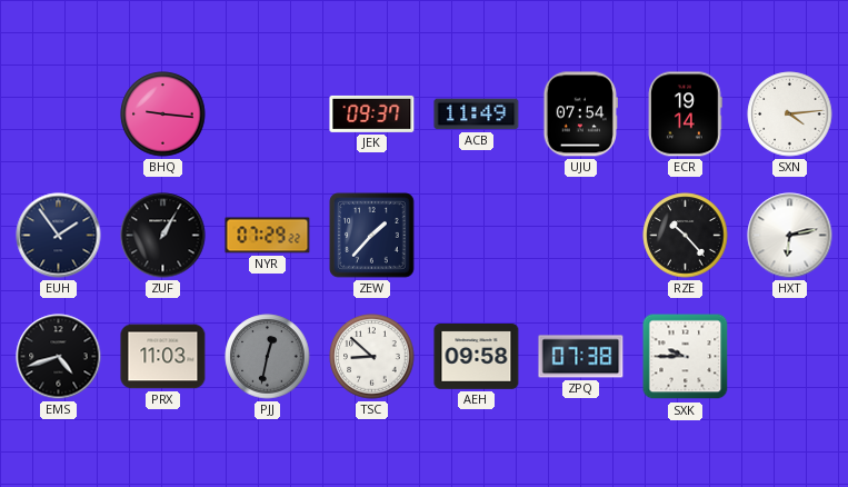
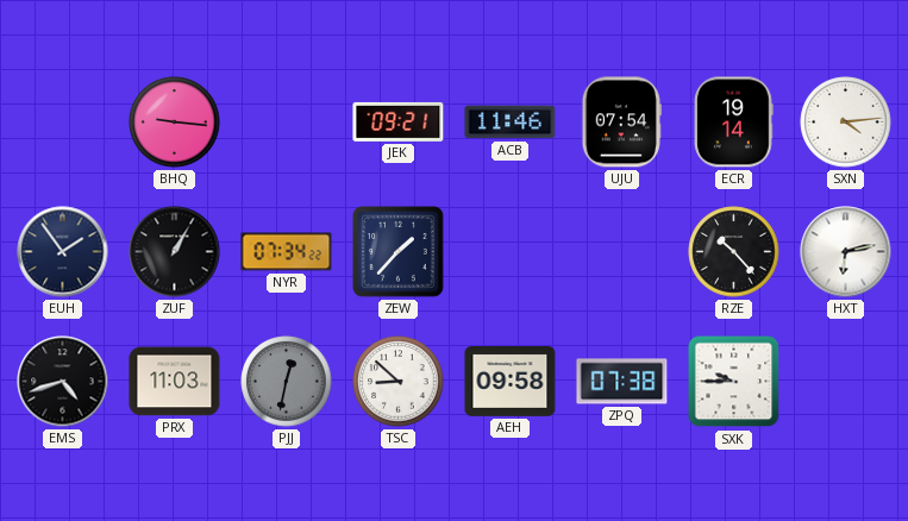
JEK: 09:37 -> 09:21
ACB: 11:49 -> 11:46
NYR: 07:29 -> 07:34
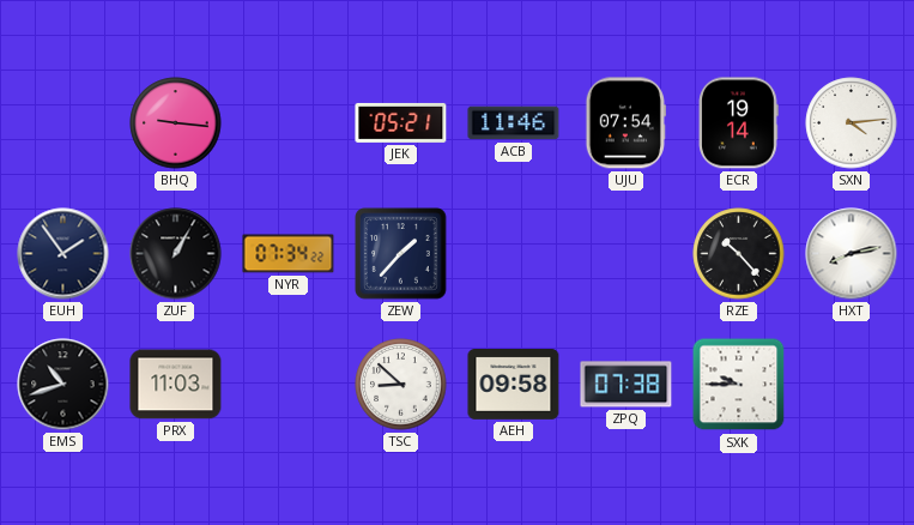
JEK: 09:21 -> 05:21
HXT: 6:13 -> 8:13
EMS: 4:42 -> 10:42
PJJ: 12:32 -> none
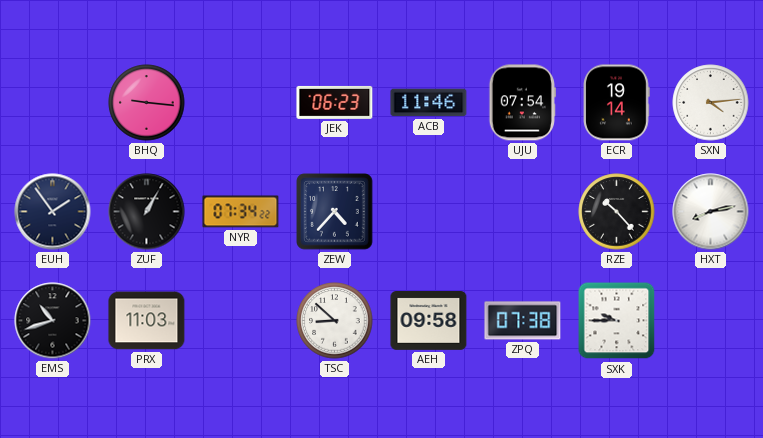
JEK: 05:21 -> 06:23
ZEW: 1:37 -> 4:37
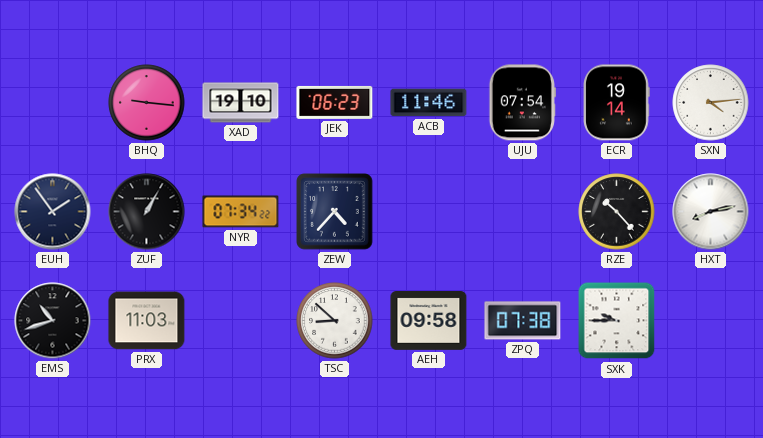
XAD: none -> 19:10
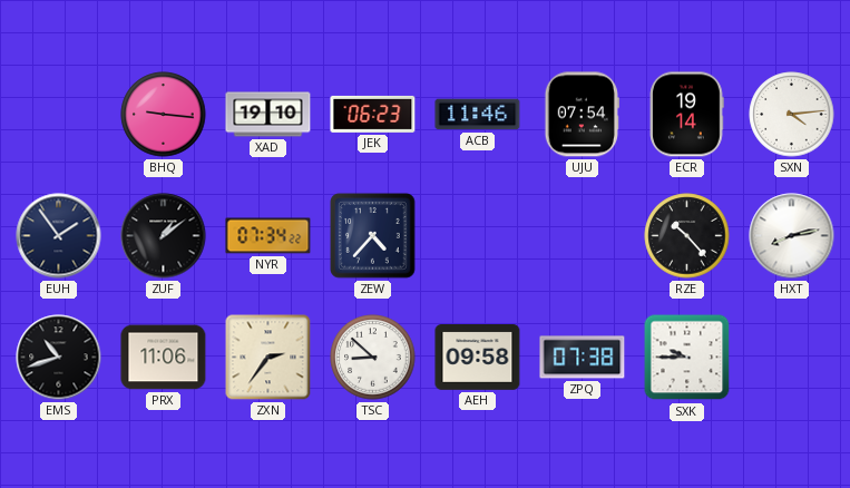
ZUF: 1:05 -> 1:09
PRX: 11:03 -> 11:06
ZXN: none -> 2:36
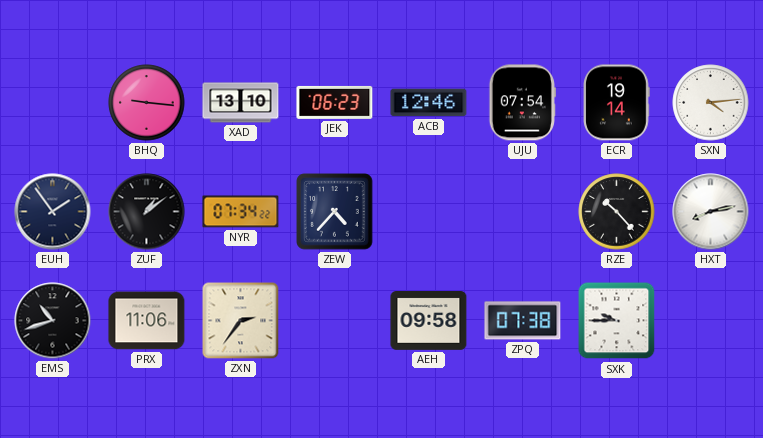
XAD: 19:10 -> 13:10
ACB: 11:46 -> 12:46
TSC: 8:52 -> none
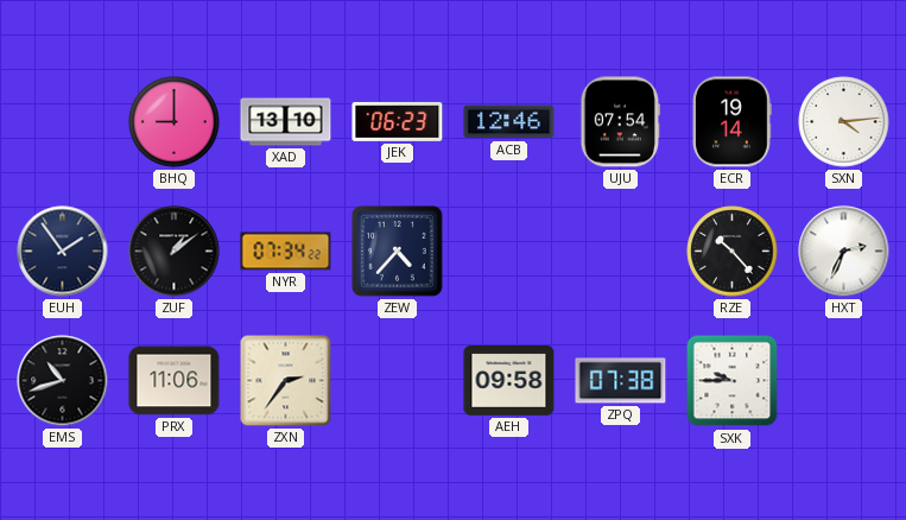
BHQ: 9:16 -> 9:00
HXT: 8:13 -> 2:34
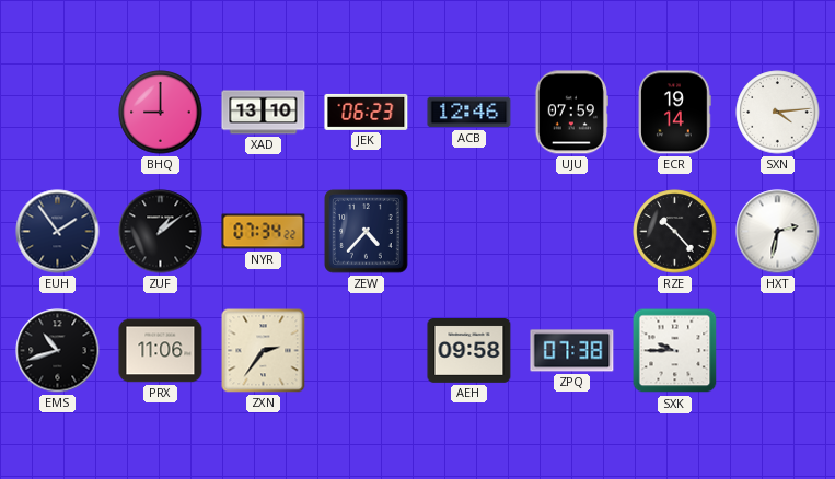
UJU: 07:54 -> 07:59
HXT: 2:34 -> 2:32
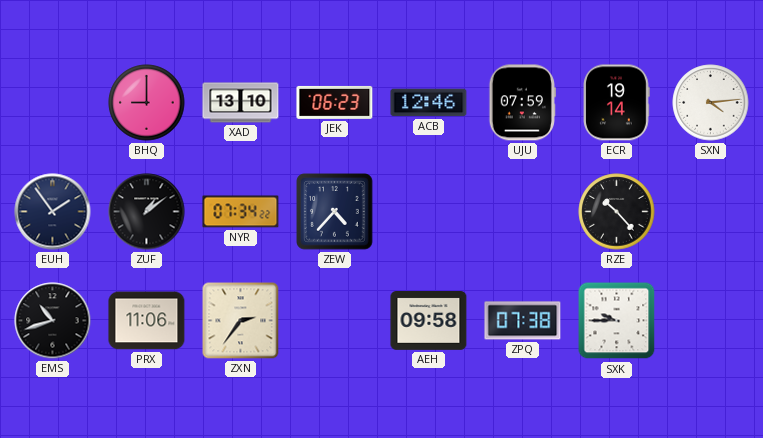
HXT: 2:32 -> none
